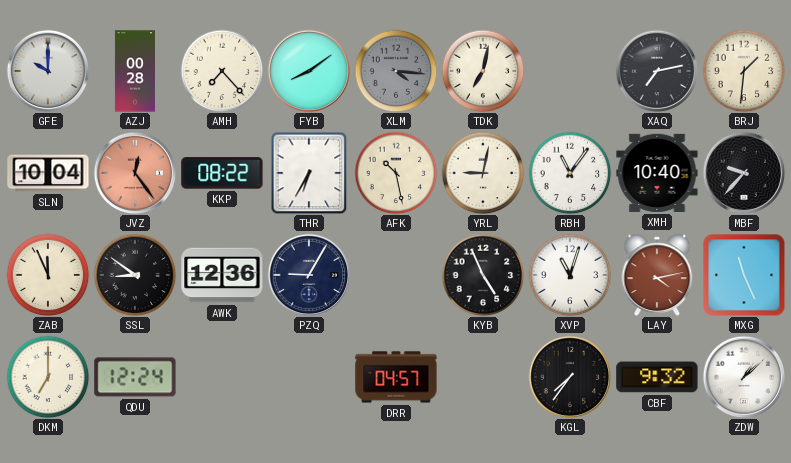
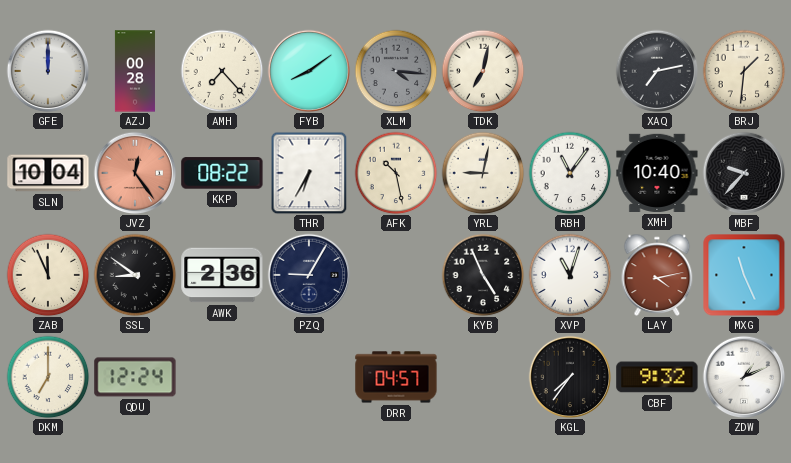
GFE: 10:00 -> 12:00
AWK: 12:36 -> 2:36
ZDW: 1:08 -> 1:11
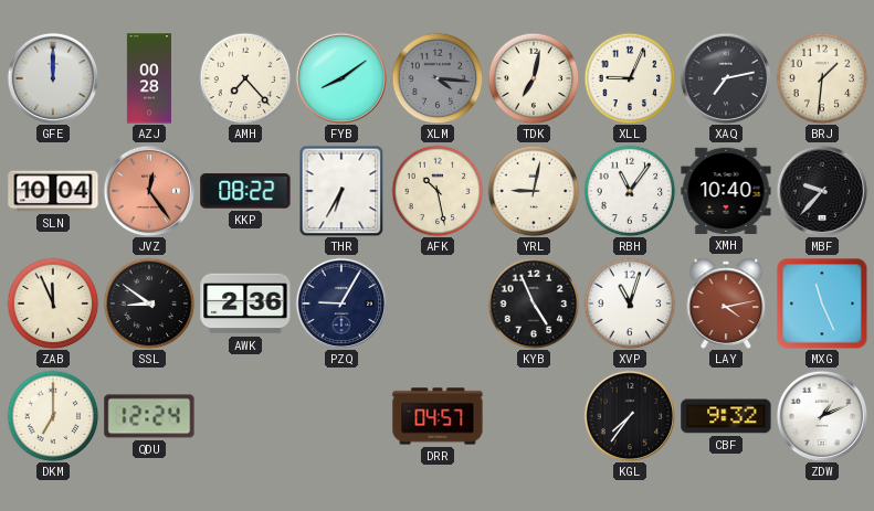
XLL: none -> 9:04
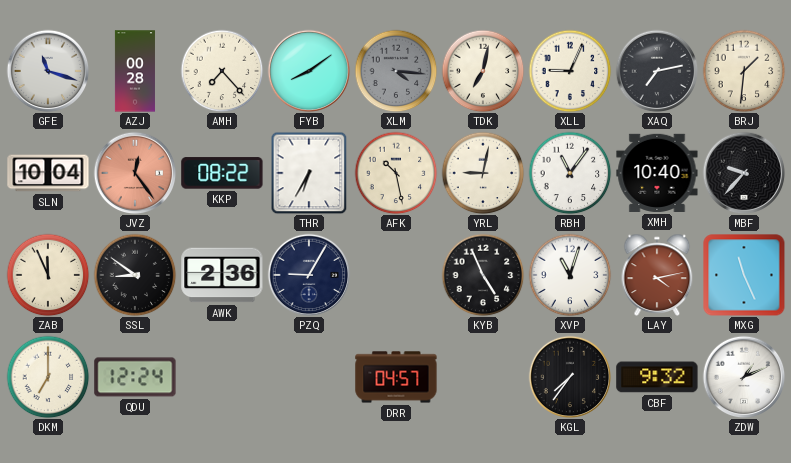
GFE: 12:00 -> 11:18
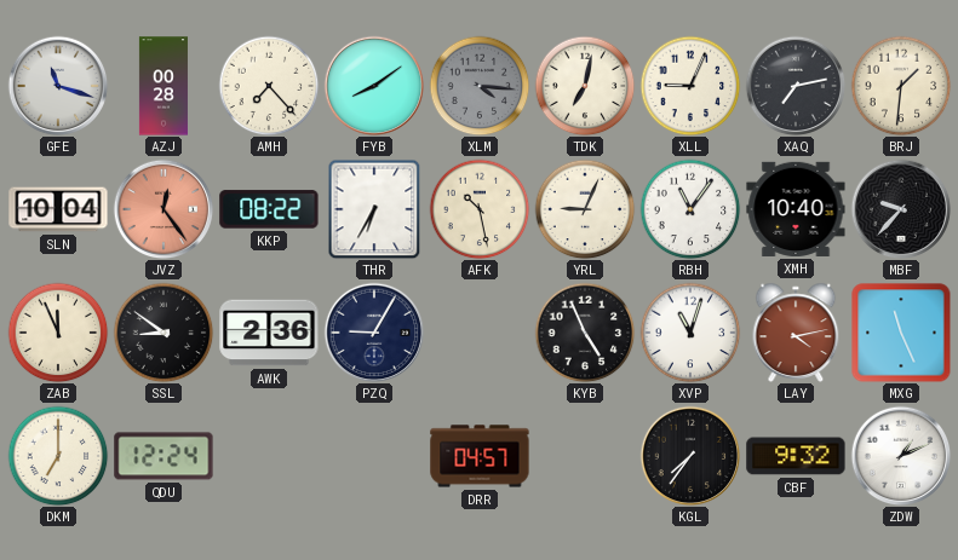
YRL: 9:02 -> 9:04
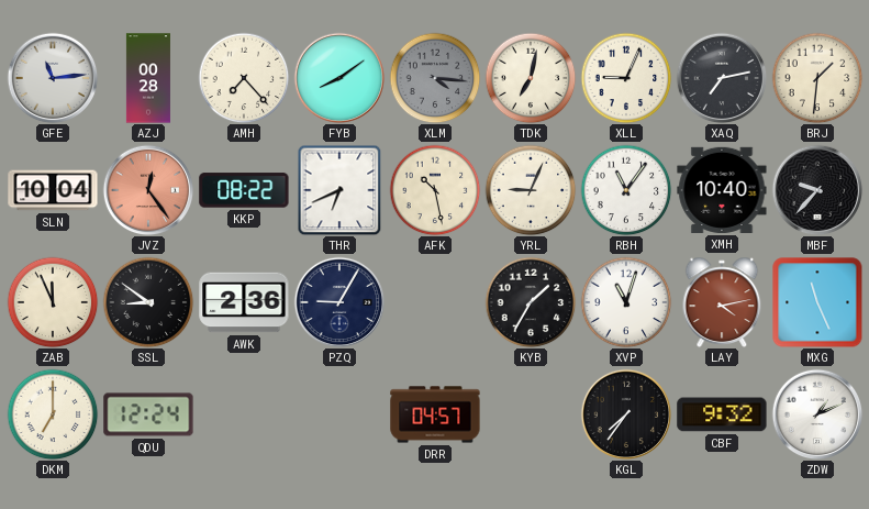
GFE: 11:18 -> 11:14
THR: 6:35 -> 6:41
KYB: 4:56 -> 1:35
